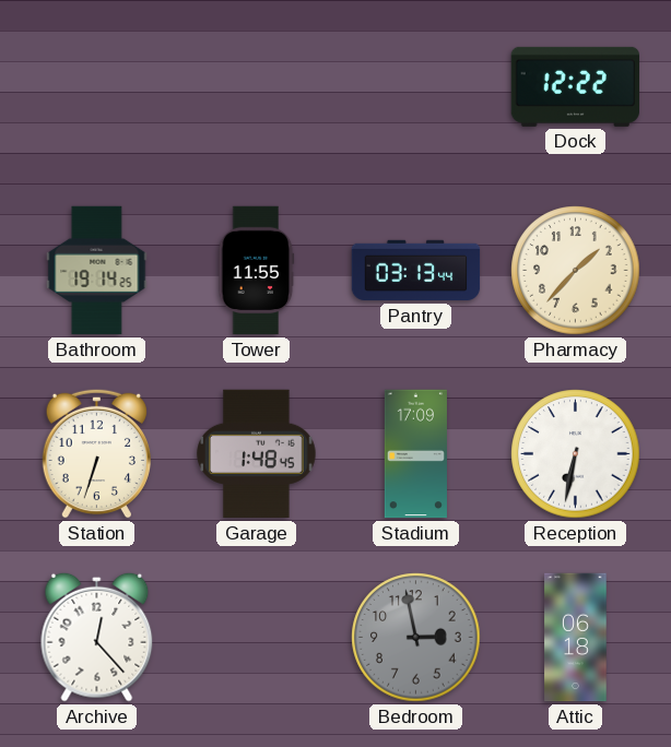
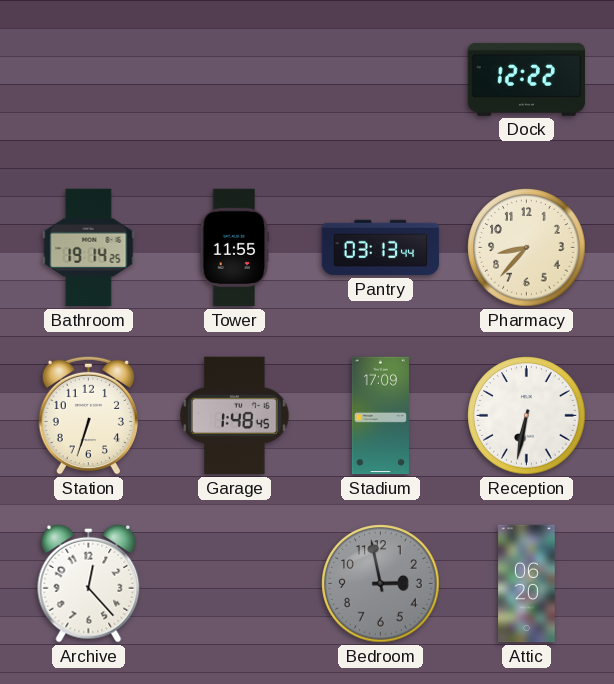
Pharmacy: 1:37 -> 8:37
Attic: 06:18 -> 06:20
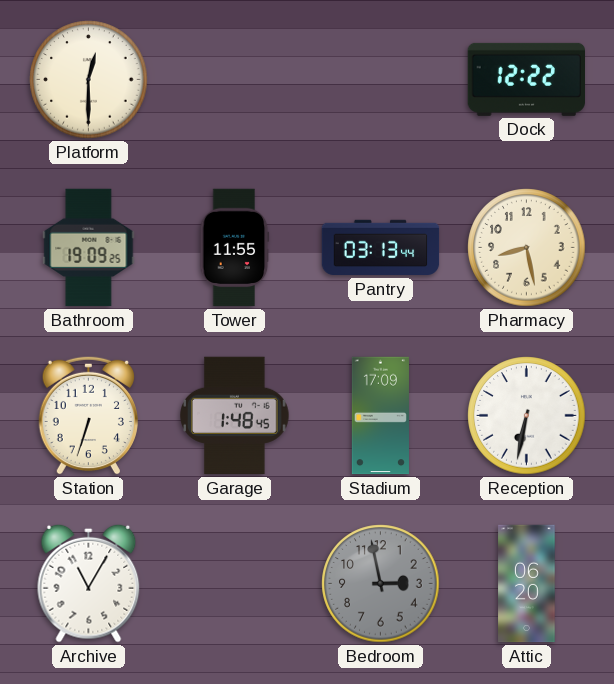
Platform: none -> 12:30
Bathroom: 19:14 -> 19:09
Pharmacy: 8:37 -> 8:28
Archive: 12:23 -> 11:05
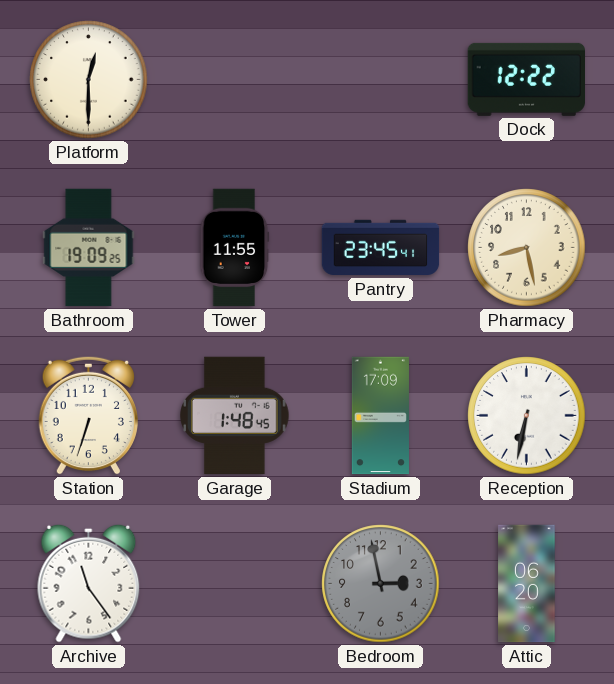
Pantry: 03:13 -> 23:45
Archive: 11:05 -> 11:24
